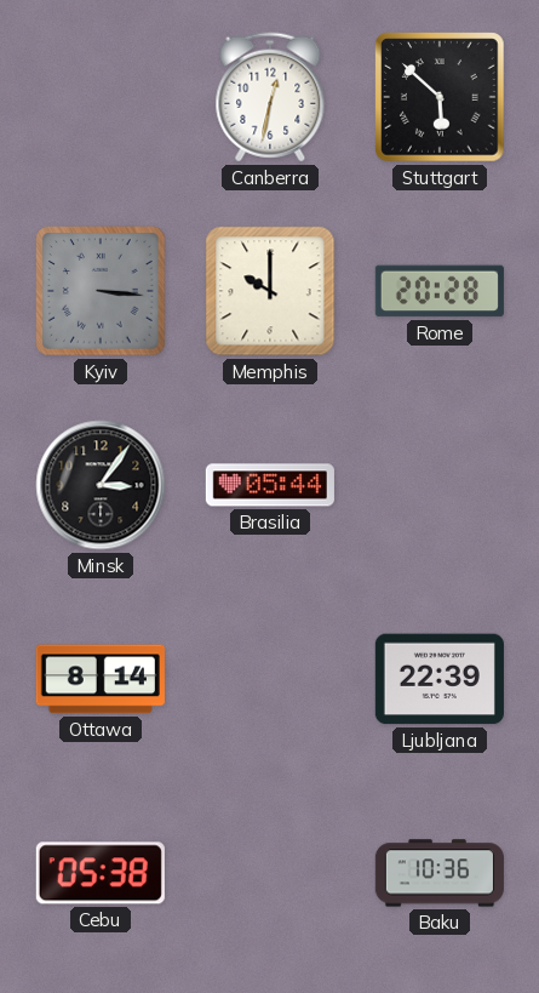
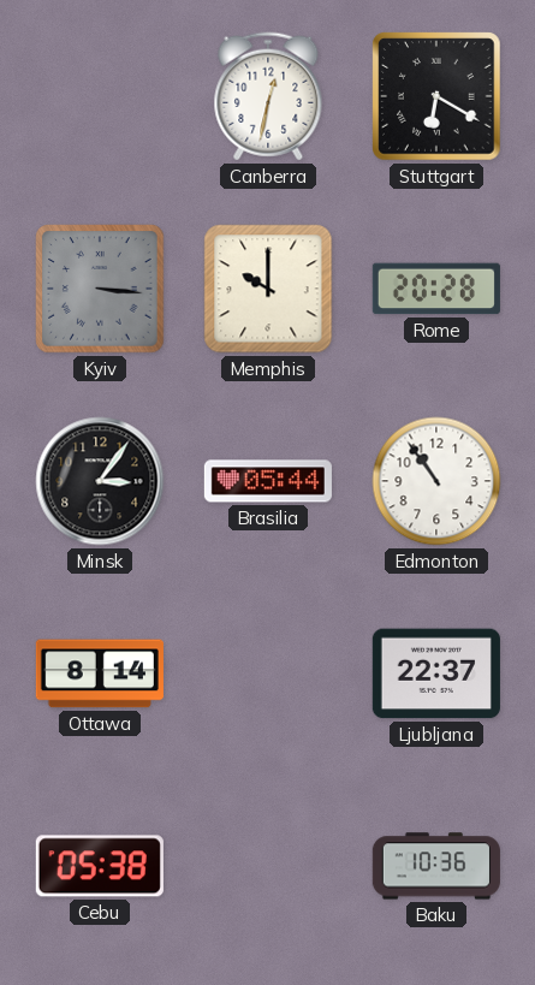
Stuttgart: 5:52 -> 6:20
Edmonton: none -> 10:54
Ljubljana: 22:39 -> 22:37
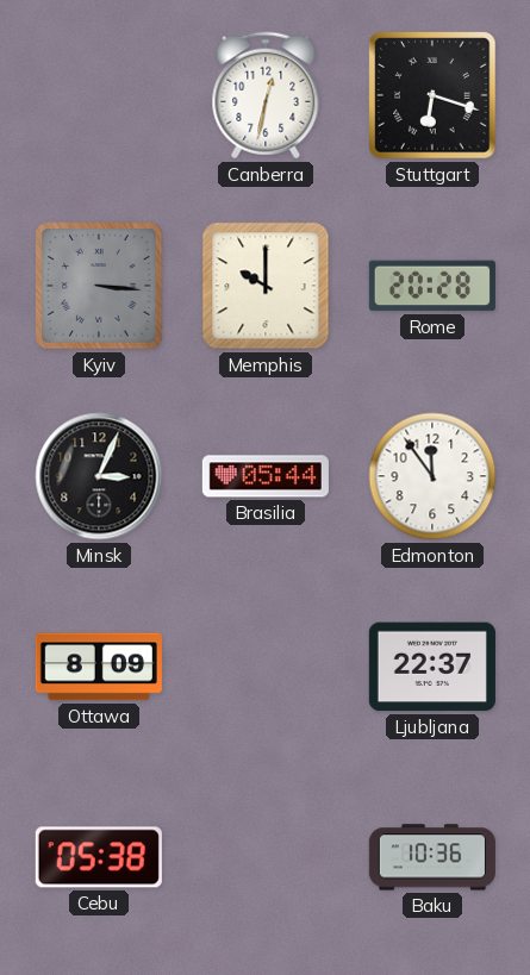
Stuttgart: 6:20 -> 6:18
Minsk: 3:06 -> 3:04
Edmonton: 10:54 -> 11:54
Ottawa: 8:14 -> 8:09
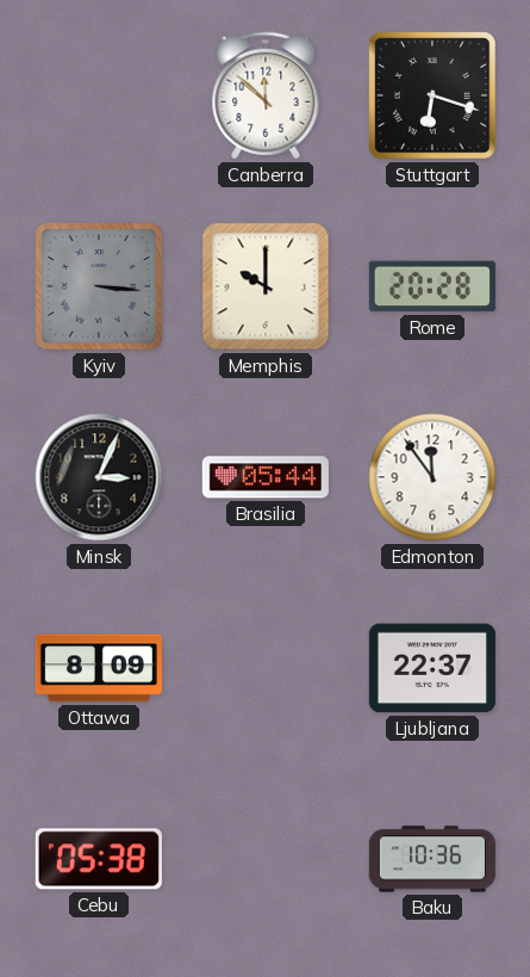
Canberra: 12:32 -> 11:52
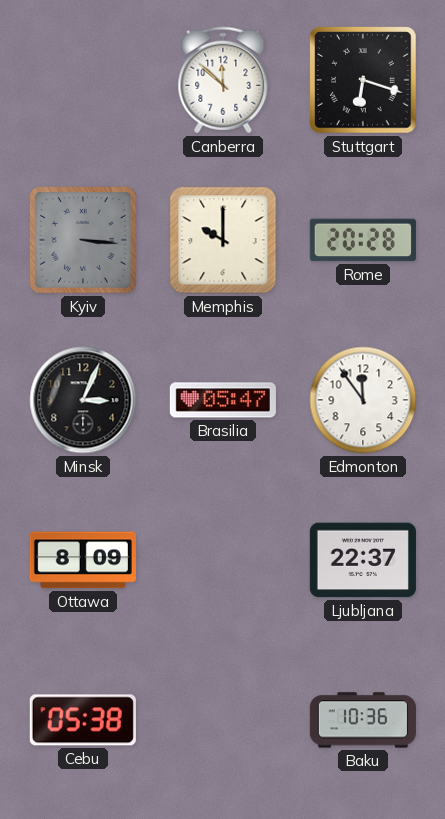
Brasilia: 05:44 -> 05:47
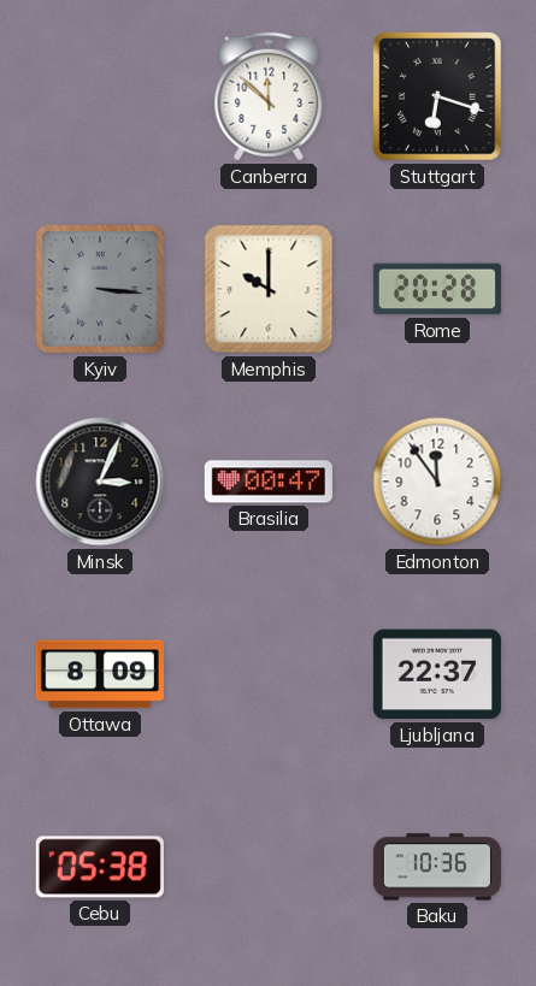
Brasilia: 05:47 -> 00:47
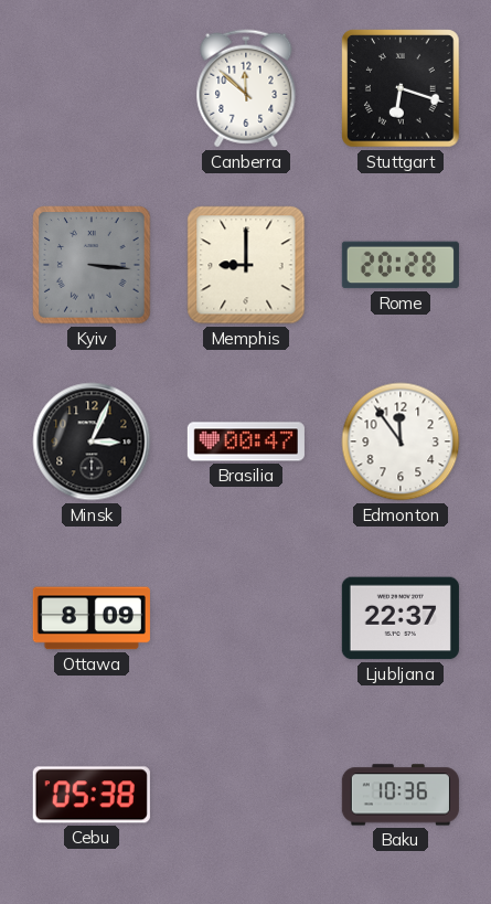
Memphis: 10:00 -> 9:00
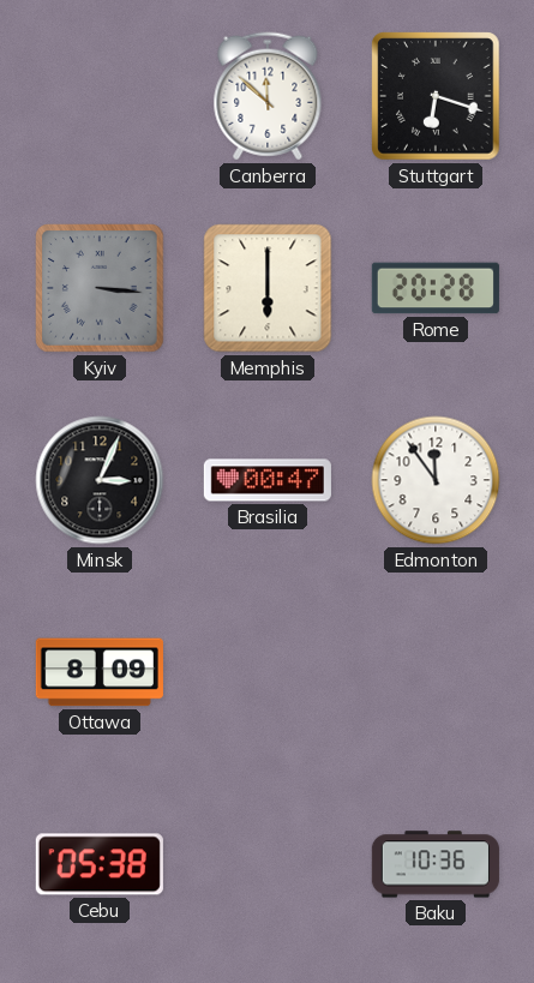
Memphis: 9:00 -> 6:00
Ljubljana: 22:37 -> none
